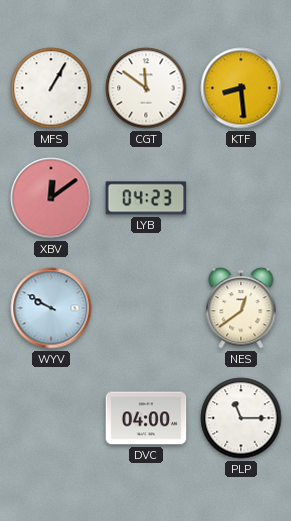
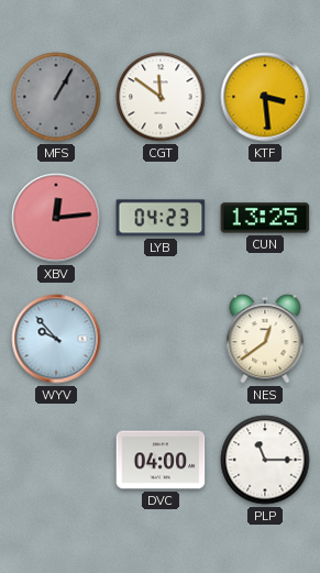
MFS dial: white -> grey
KTF: 8:29 -> 3:29
XBV: 12:09 -> 12:14
CUN: none -> 13:25
WYV: 9:50 -> 9:53
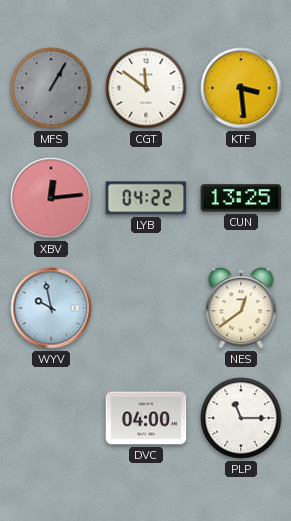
LYB: 04:23 -> 04:22
WYV: 9:53 -> 9:58
